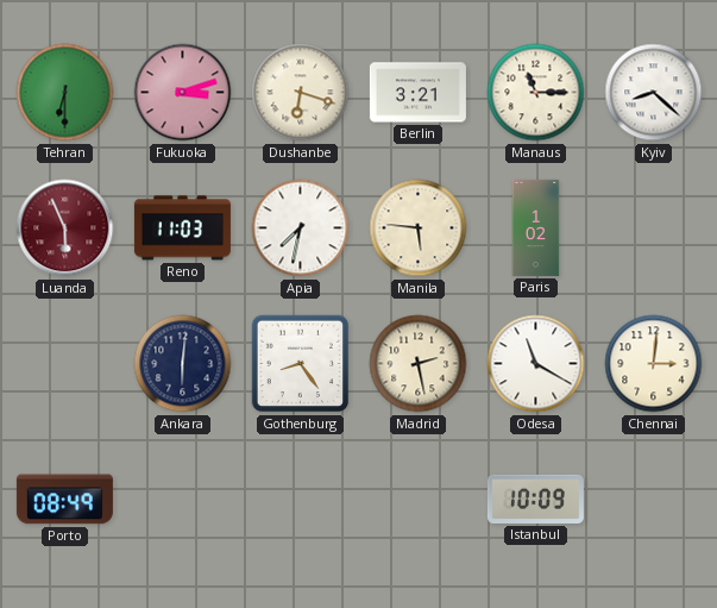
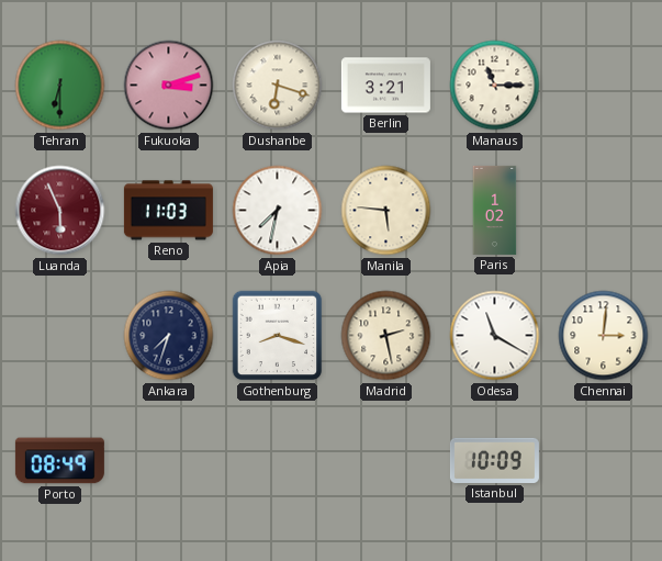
Kyiv: 8:22 -> none
Ankara: 6:01 -> 7:33
Gothenburg: 8:24 -> 8:18
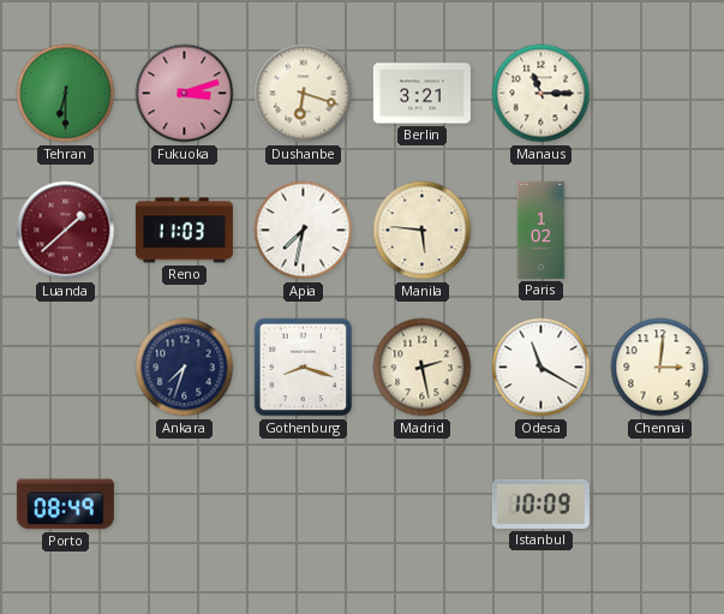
Luanda: 5:56 -> 1:38
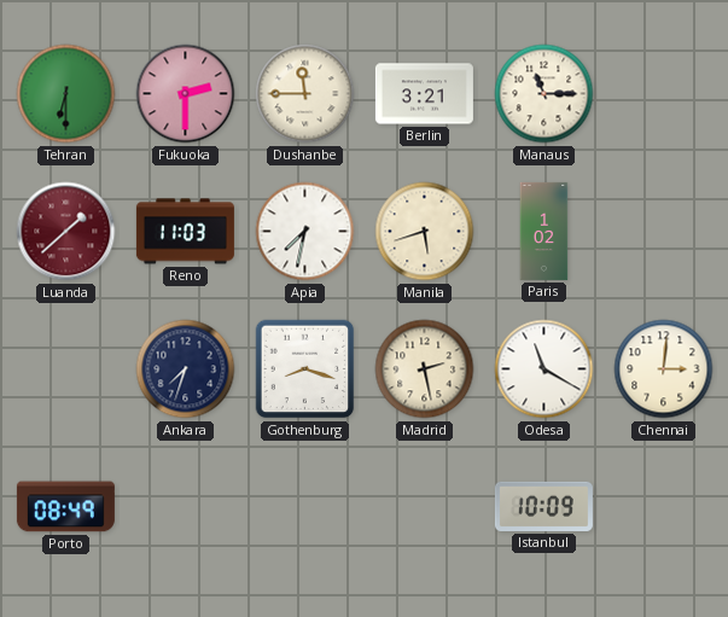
Fukuoka: 3:12 -> 2:30
Dushanbe: 6:18 -> 11:45
Manila: 5:46 -> 5:42
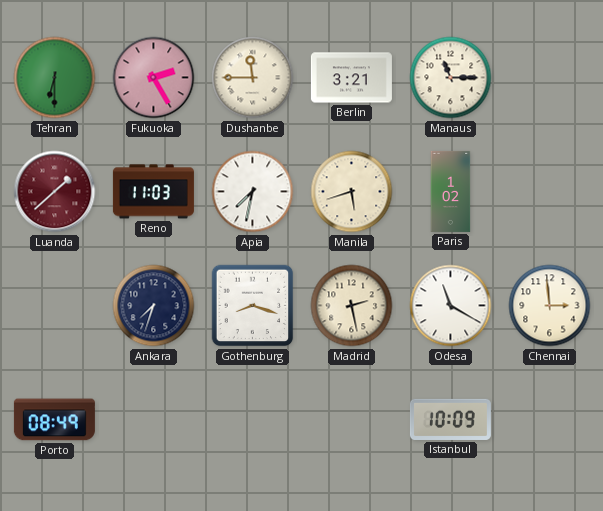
Fukuoka: 2:30 -> 2:25
Chennai: 3:01 -> 2:59
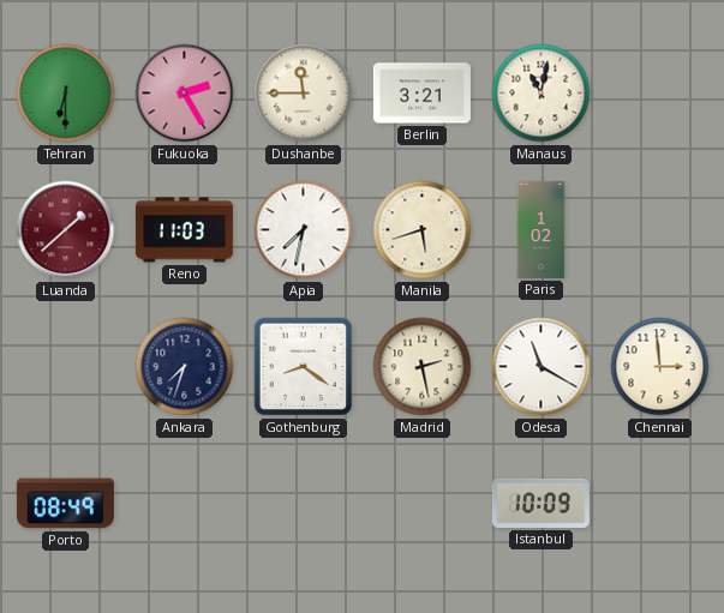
Manaus: 11:15 -> 11:02
Gothenburg: 8:18 -> 8:21
